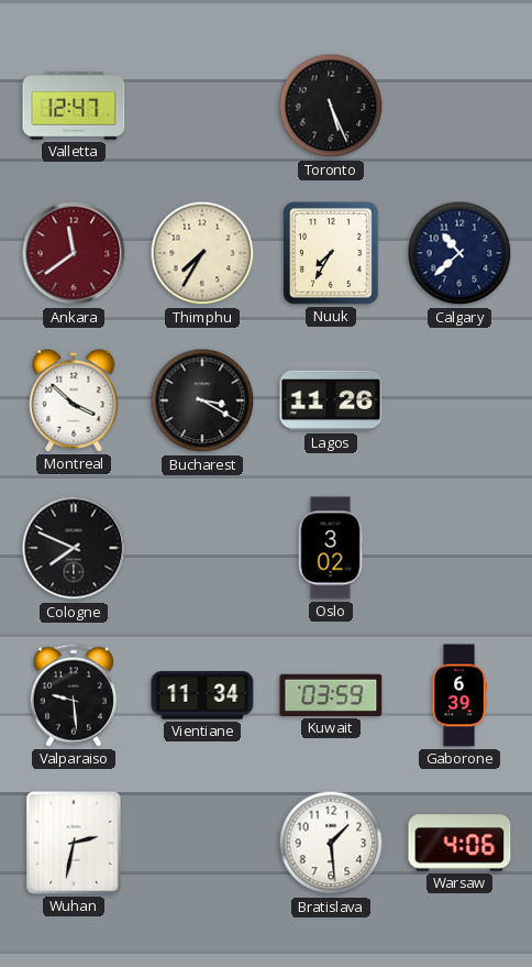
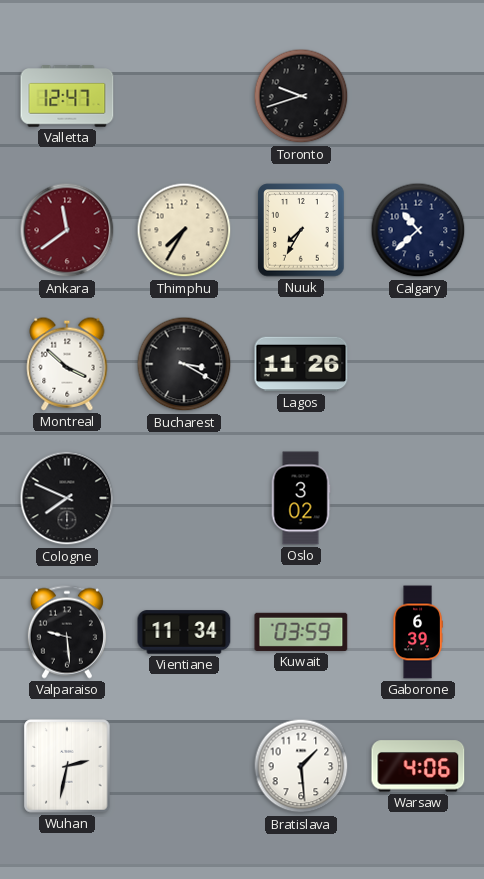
Toronto: 5:26 -> 9:42
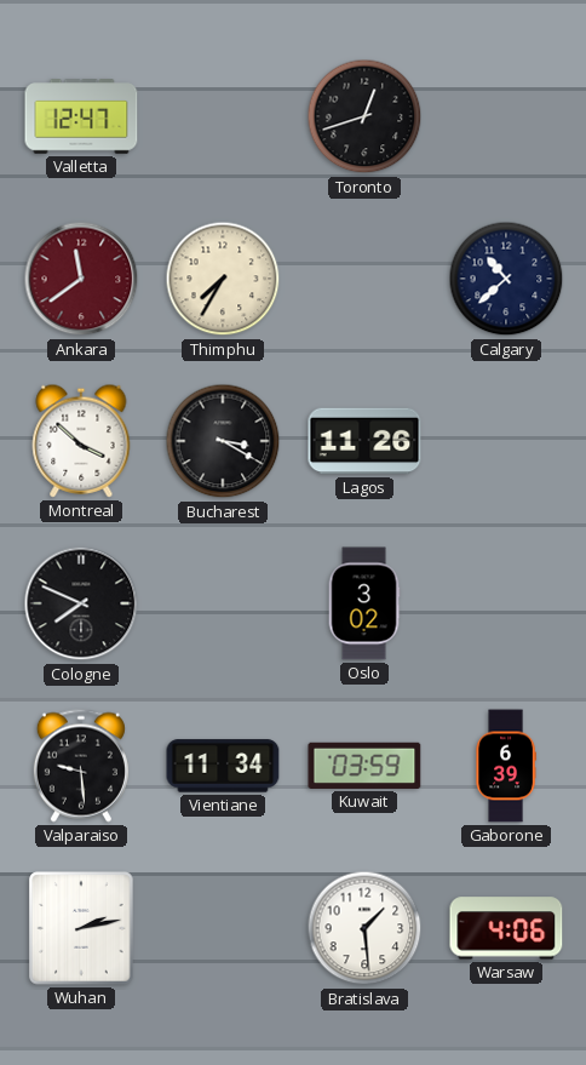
Toronto: 9:42 -> 12:42
Nuuk: 7:35 -> none
Wuhan: 2:32 -> 2:13
